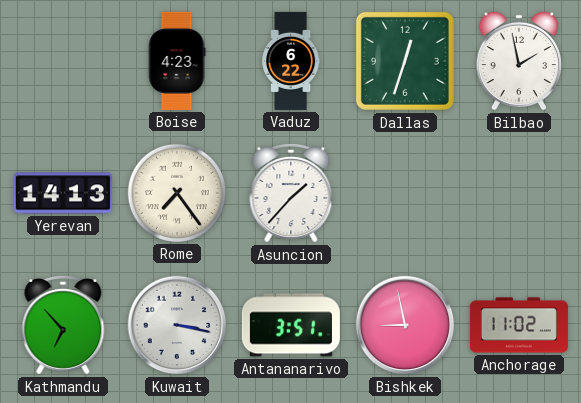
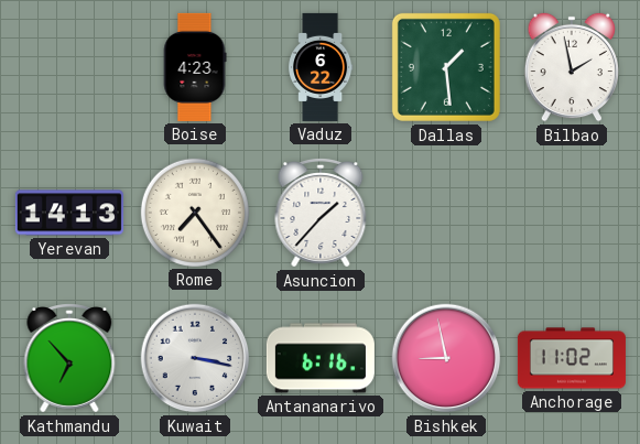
Dallas: 12:33 -> 1:29
Antananarivo: 3:51 -> 6:16
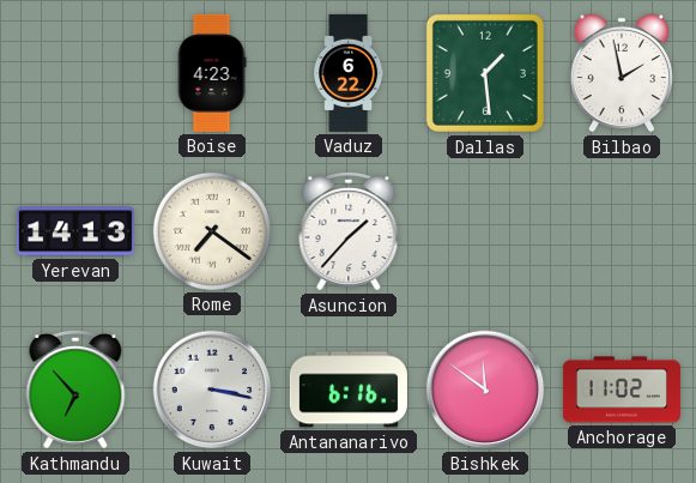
Rome: 7:24 -> 7:21
Bishkek: 8:58 -> 11:51
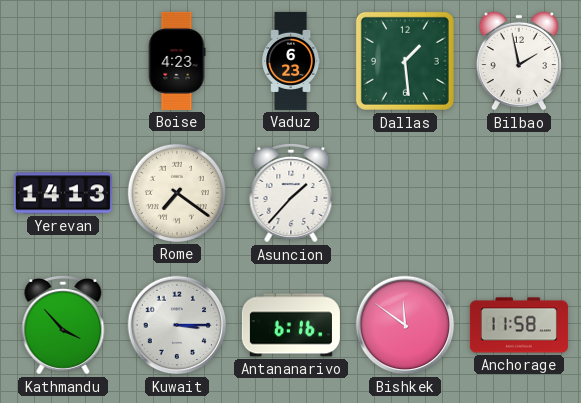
Vaduz: 6:22 -> 6:23
Kathmandu: 6:53 -> 3:53
Kuwait: 3:17 -> 3:15
Anchorage: 11:02 -> 11:58
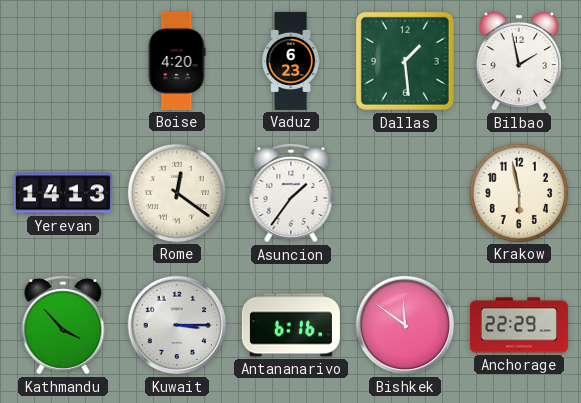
Boise: 4:23 -> 4:20
Rome: 7:21 -> 12:21
Asuncion: 1:37 -> 1:36
Krakow: none -> 5:58
Anchorage: 11:58 -> 22:29
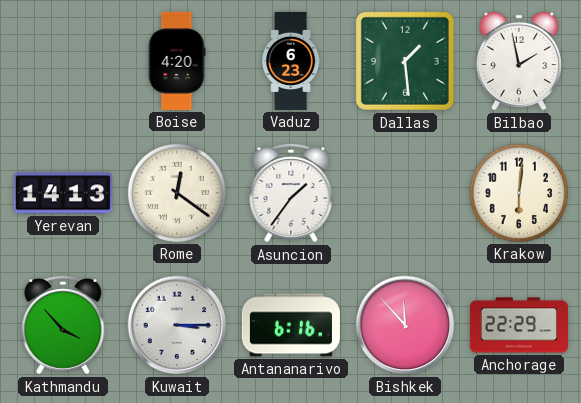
Krakow: 5:58 -> 6:01
Bishkek: 11:51 -> 11:53
